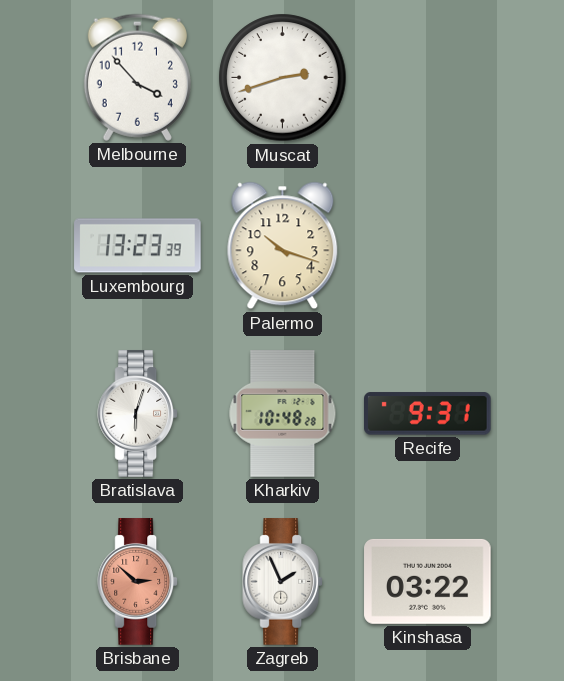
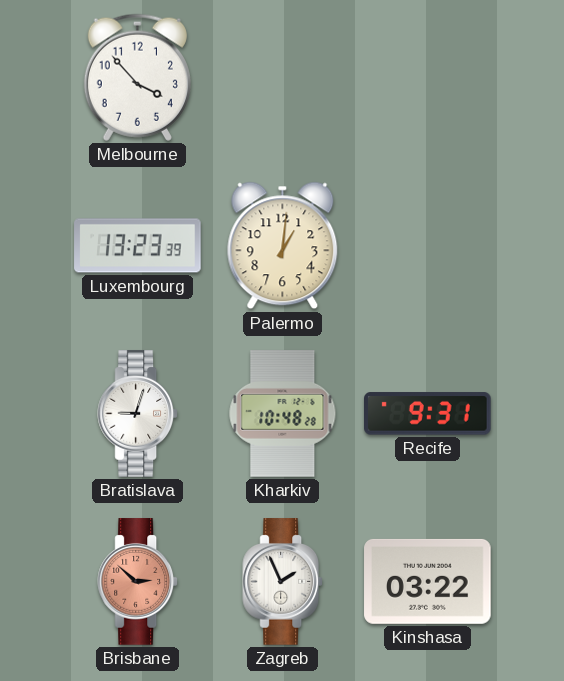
Muscat: 2:42 -> none
Palermo: 10:18 -> 1:01
Bratislava: 6:03 -> 9:03
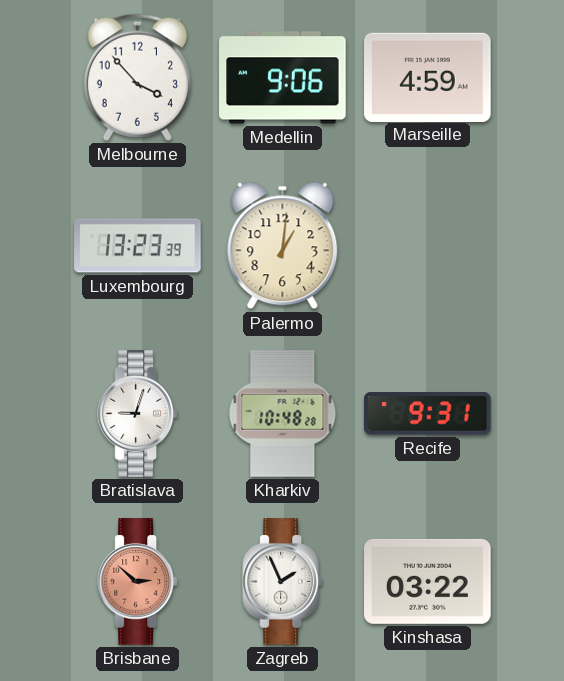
Medellin: none -> 9:06
Marseille: none -> 4:59
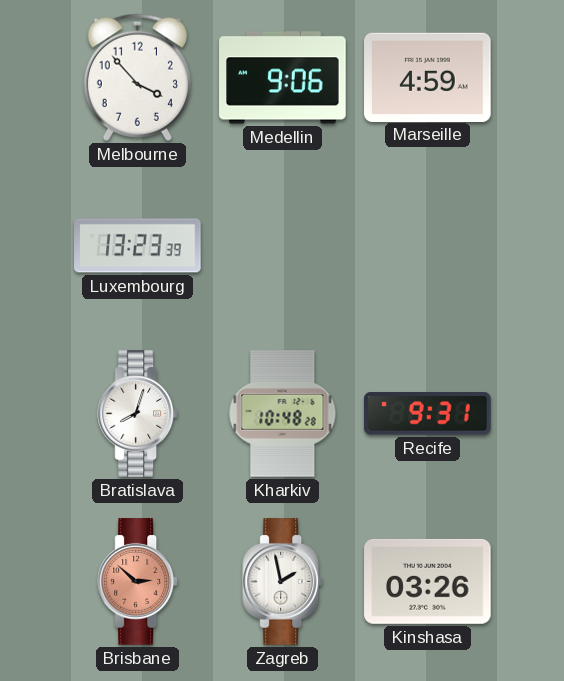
Palermo: 1:01 -> none
Bratislava: 9:03 -> 8:03
Zagreb: 1:56 -> 1:58
Kinshasa: 03:22 -> 03:26
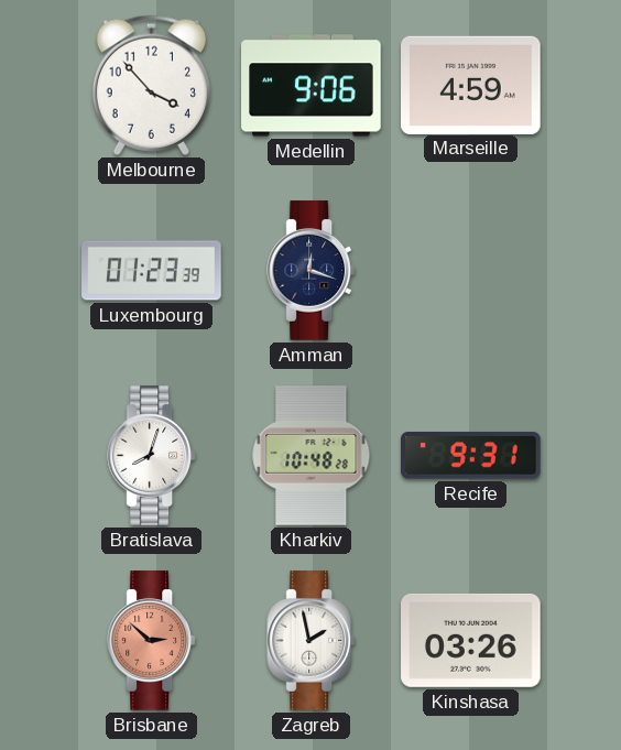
Luxembourg: 13:23 -> 01:23
Amman: none -> 12:18
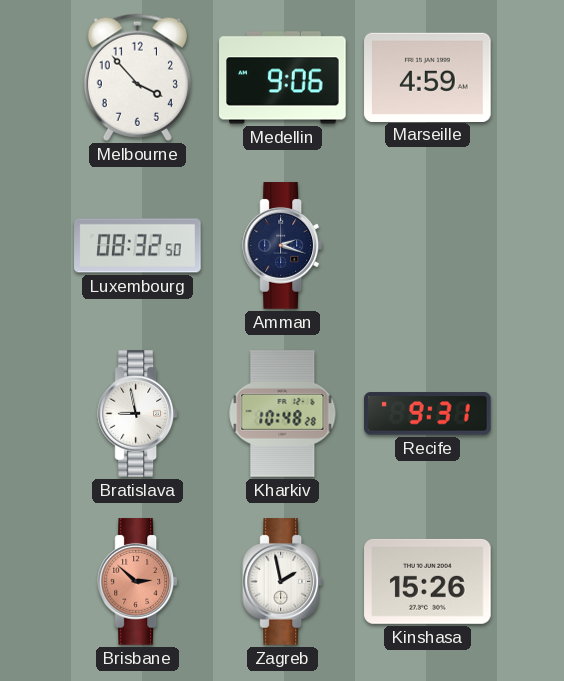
Luxembourg: 01:23 -> 08:32
Amman: 12:18 -> 2:18
Bratislava: 8:03 -> 8:58
Kinshasa: 03:26 -> 15:26
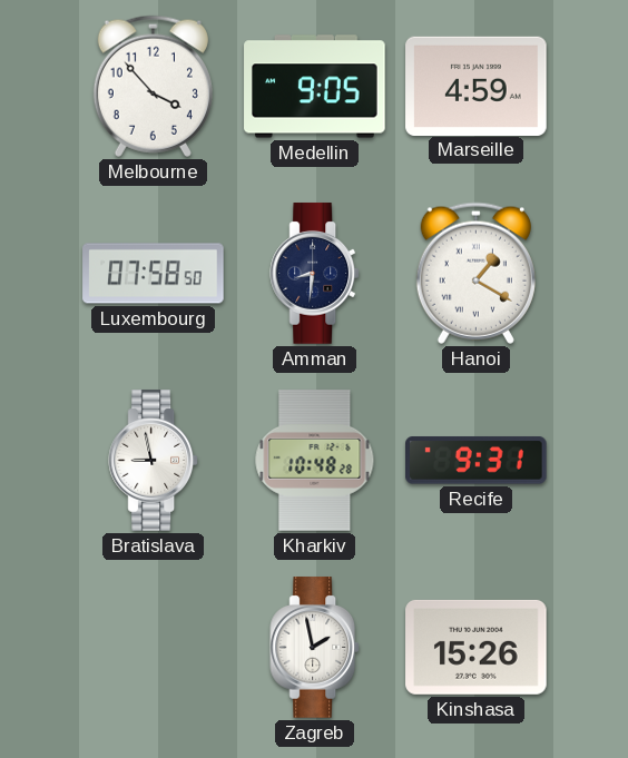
Medellin: 9:06 -> 9:05
Luxembourg: 08:32 -> 07:58
Amman: 2:18 -> 8:31
Hanoi: none -> 1:20
Brisbane: 2:52 -> none
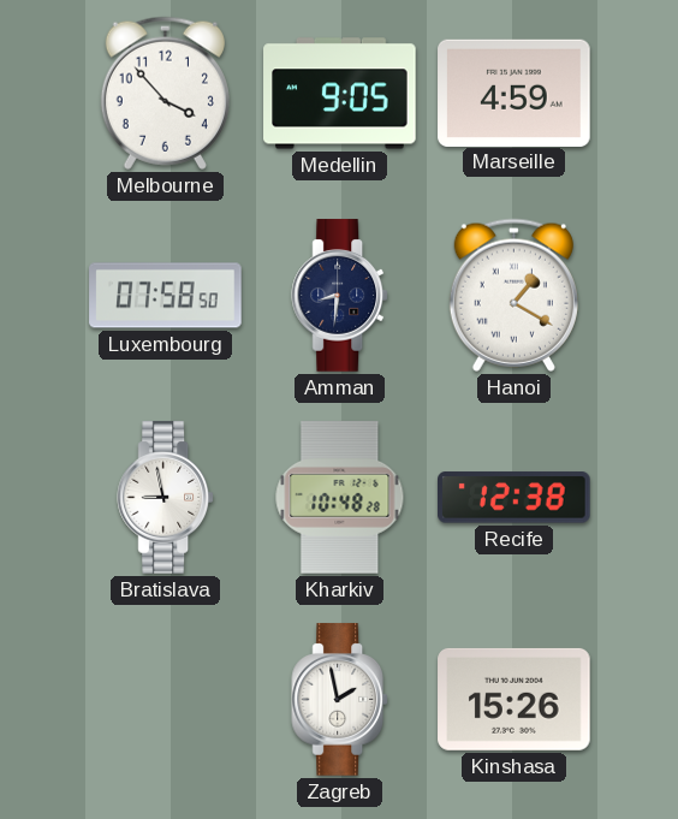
Recife: 9:31 -> 12:38
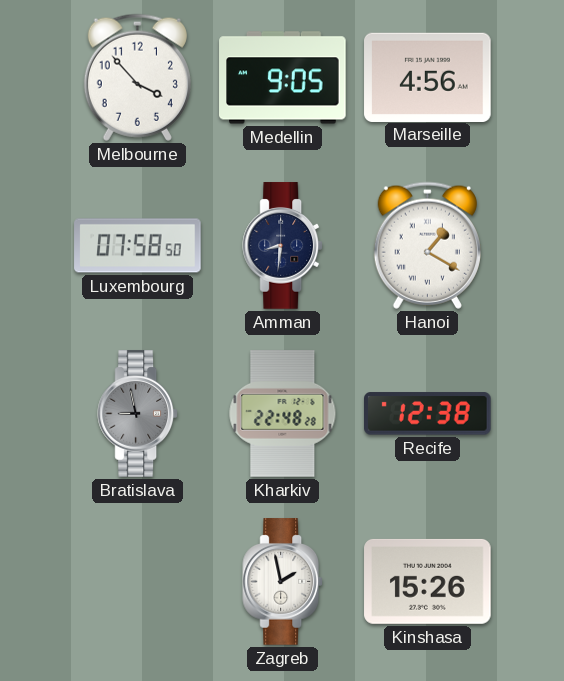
Marseille: 4:59 -> 4:56
Bratislava dial: white -> grey
Kharkiv: 10:48 -> 22:48
